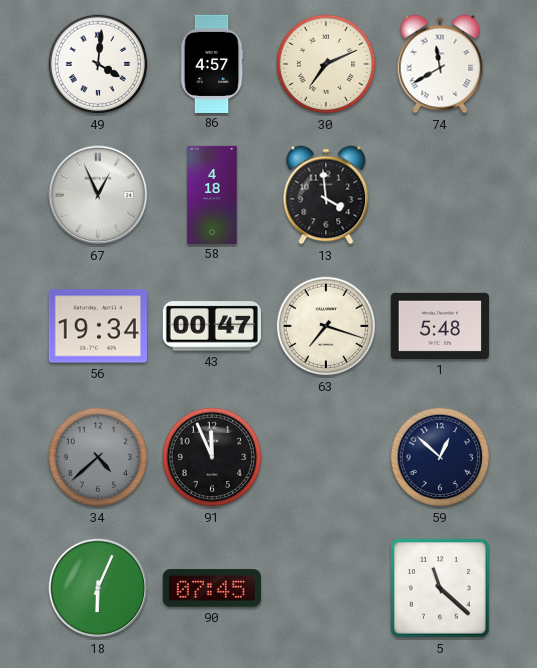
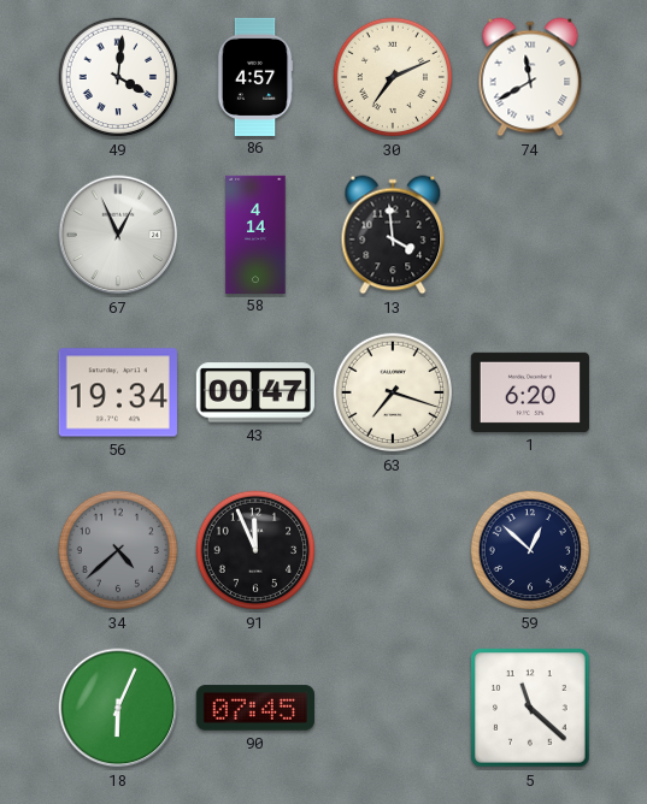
58: 4:18 -> 4:14
1: 5:48 -> 6:20
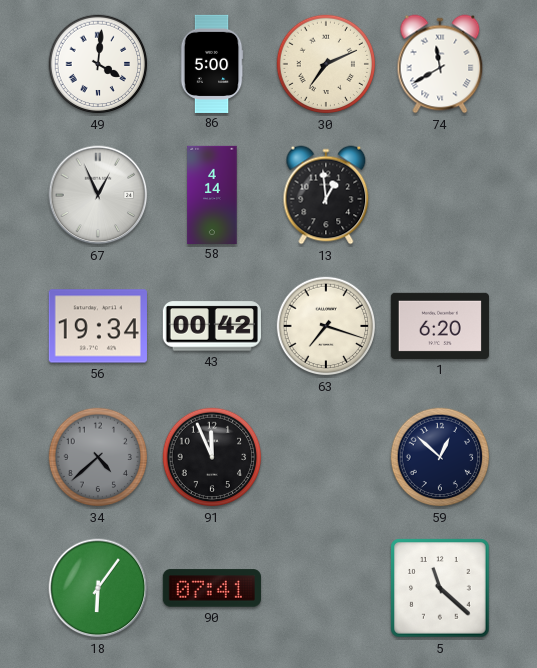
86: 4:57 -> 5:00
13: 3:59 -> 12:59
43: 00:47 -> 00:42
18: 6:04 -> 6:06
90: 07:45 -> 07:41
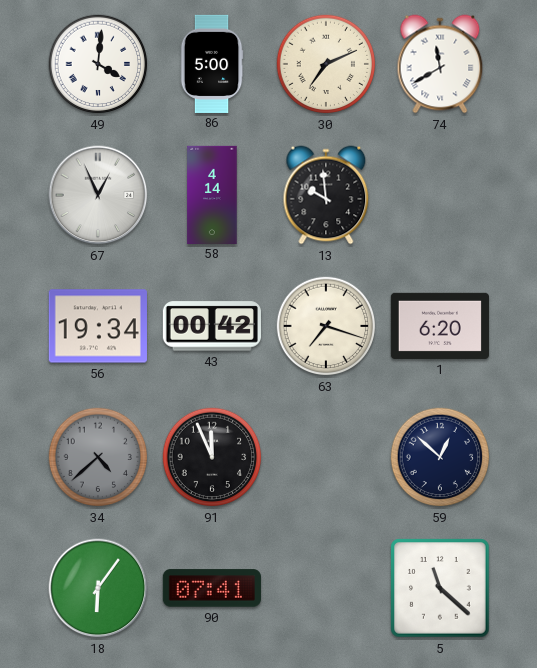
13: 12:59 -> 9:59
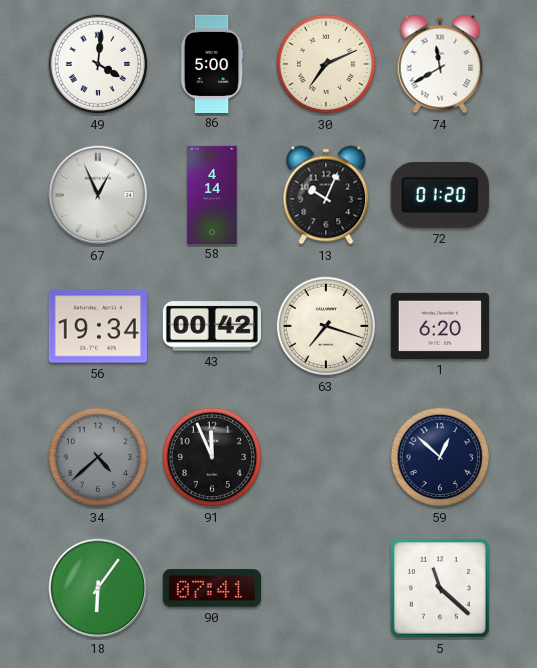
13: 9:59 -> 10:04
72: none -> 01:20
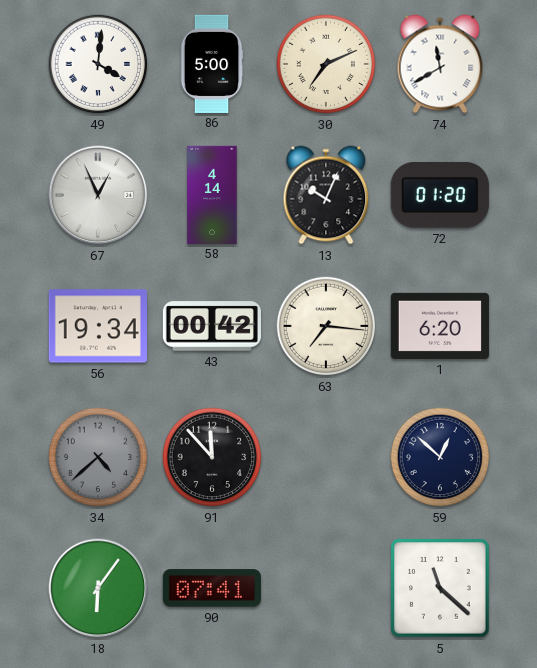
63: 7:18 -> 7:16
91: 11:56 -> 11:53
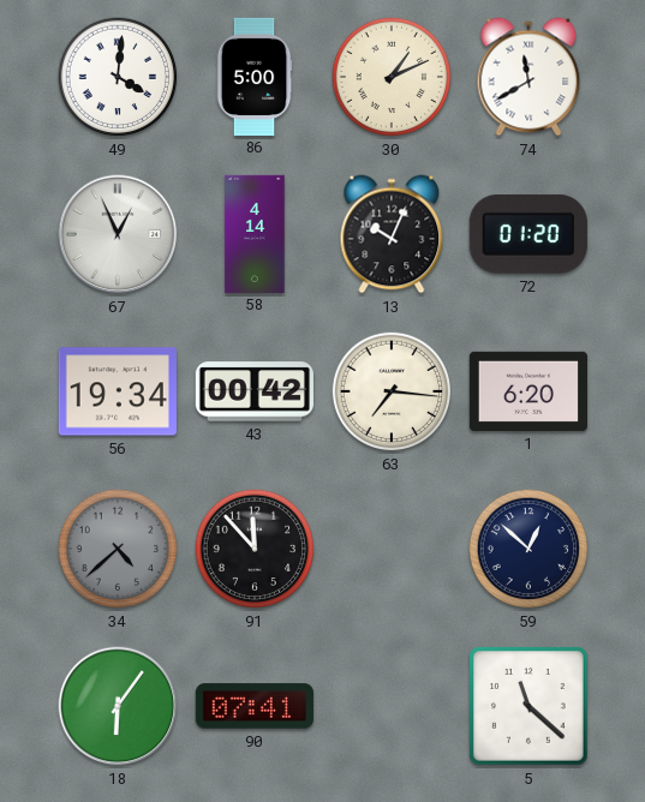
30: 7:11 -> 1:11
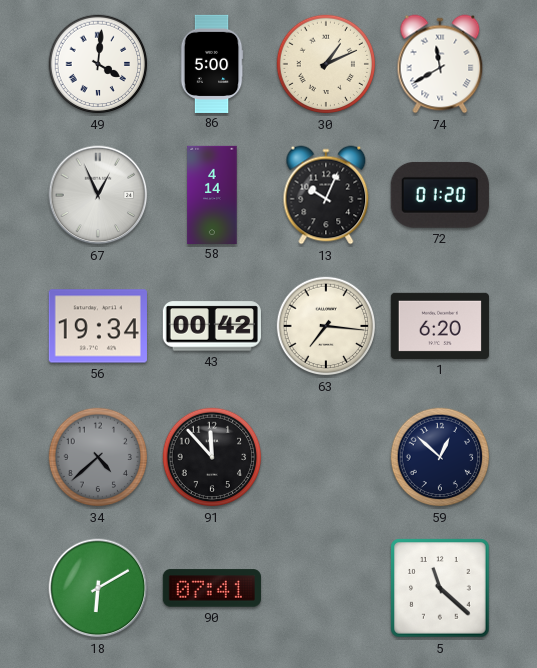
18: 6:06 -> 6:10
